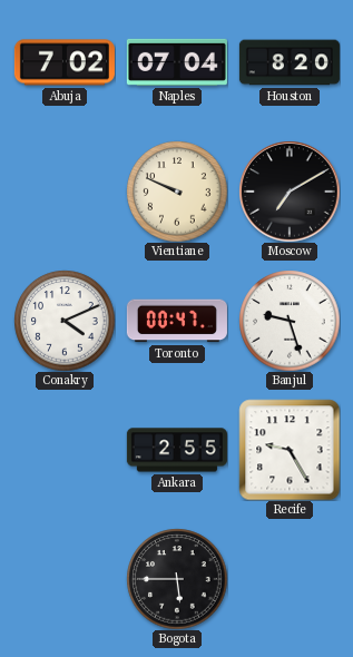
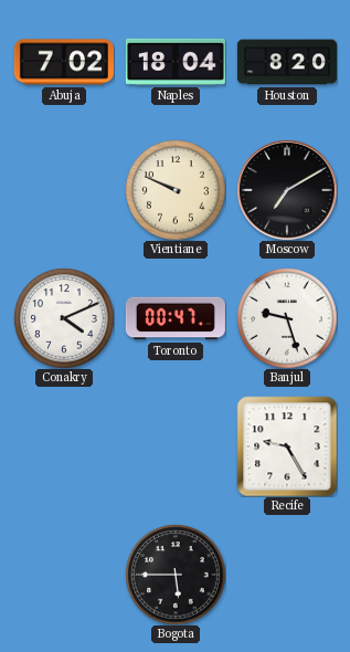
Naples: 07:04 -> 18:04
Ankara: 2:55 -> none
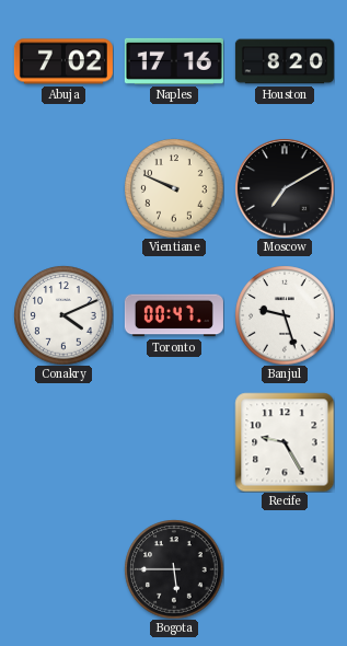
Naples: 18:04 -> 17:16
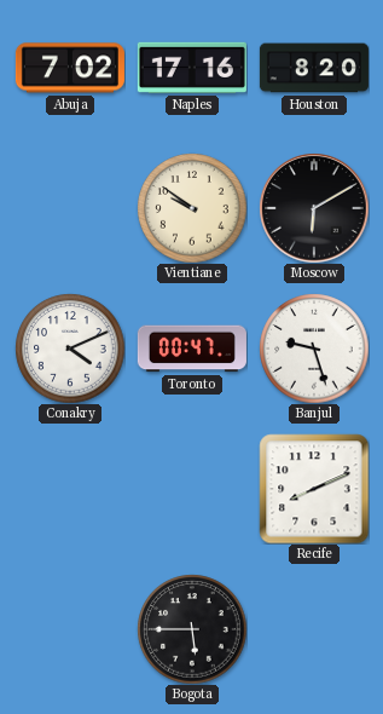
Vientiane: 9:49 -> 9:51
Moscow: 7:10 -> 6:10
Recife: 9:25 -> 8:11
